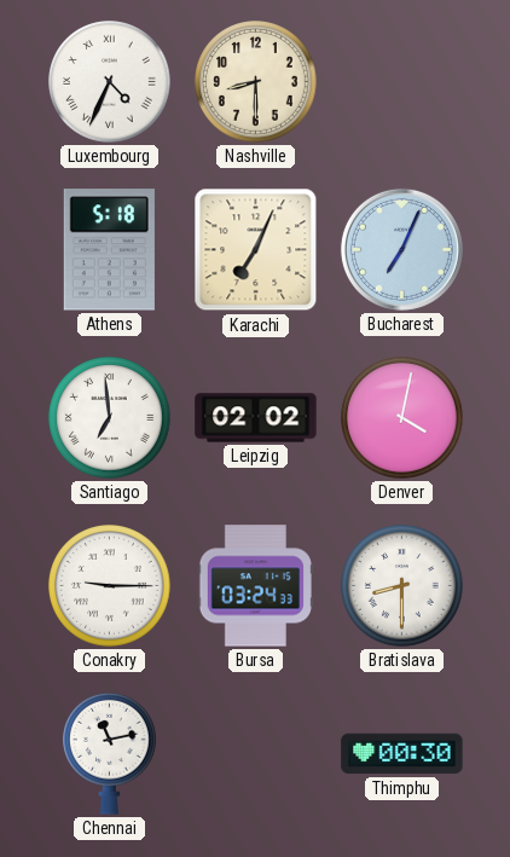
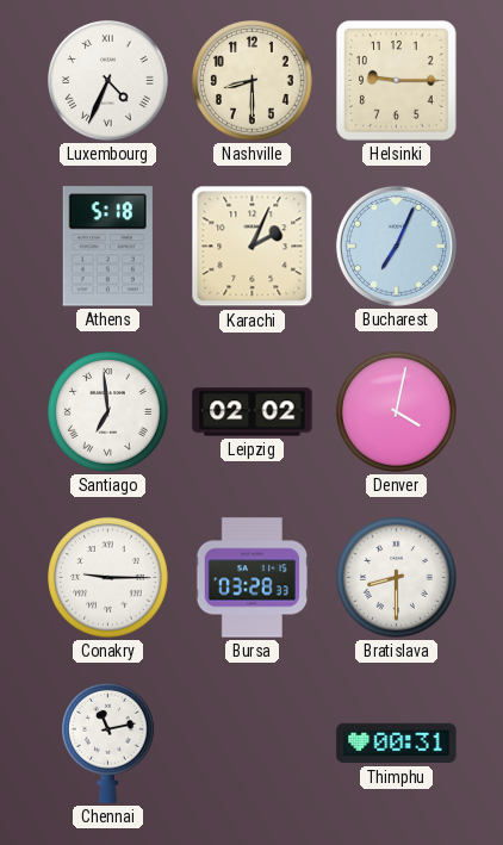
Helsinki: none -> 9:15
Karachi: 7:04 -> 2:04
Bursa: 03:24 -> 03:28
Thimphu: 00:30 -> 00:31
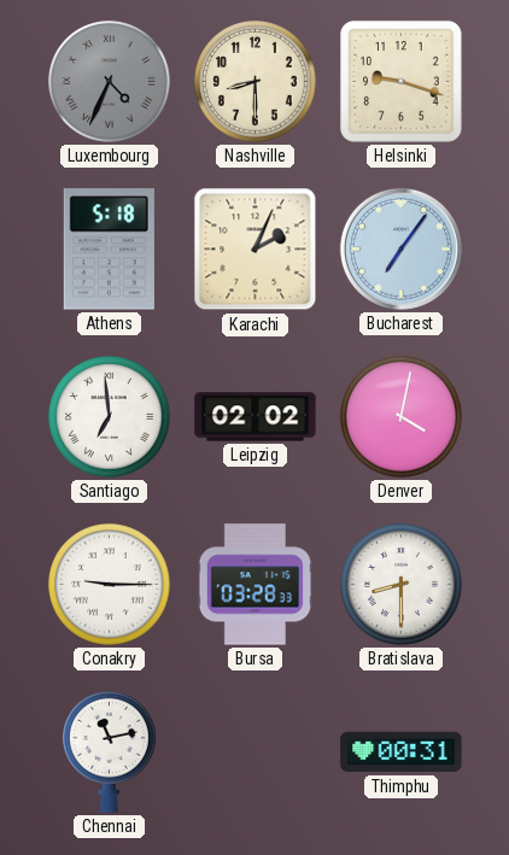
Luxembourg dial: white -> grey
Helsinki: 9:15 -> 9:18
Bucharest: 7:04 -> 7:06
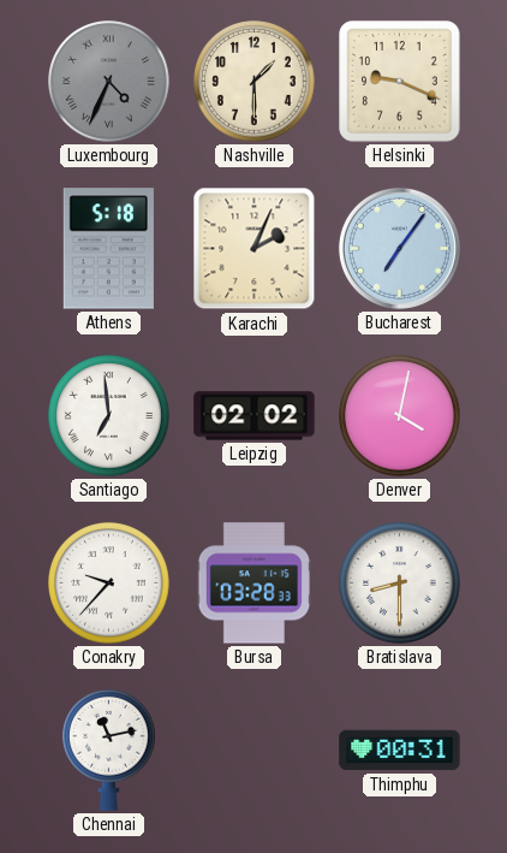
Nashville: 8:30 -> 1:30
Helsinki: 9:18 -> 9:19
Conakry: 9:15 -> 9:37
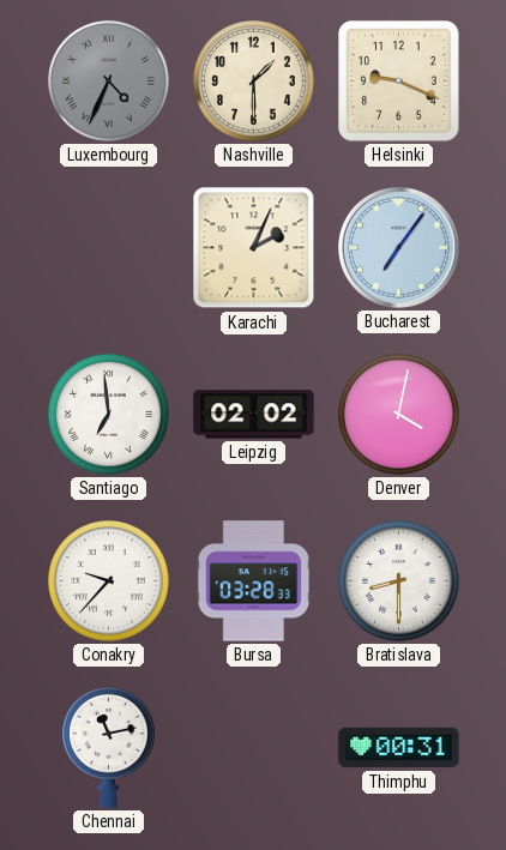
Athens: 5:18 -> none
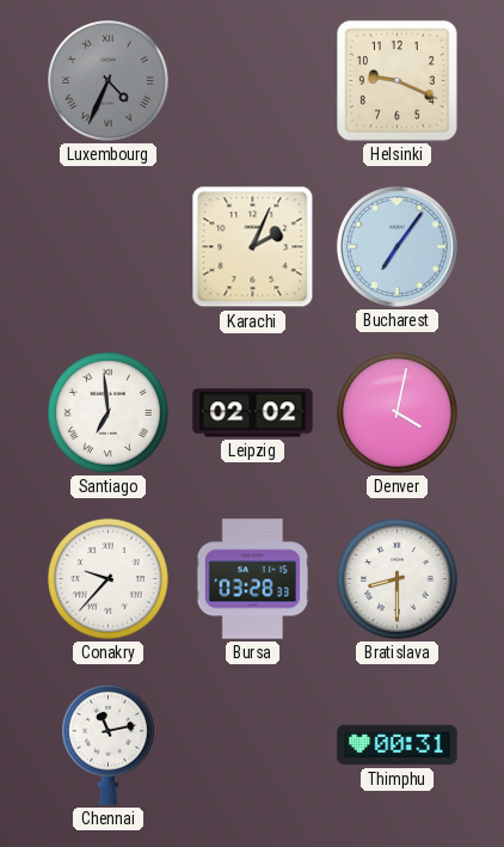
Nashville: 1:30 -> none
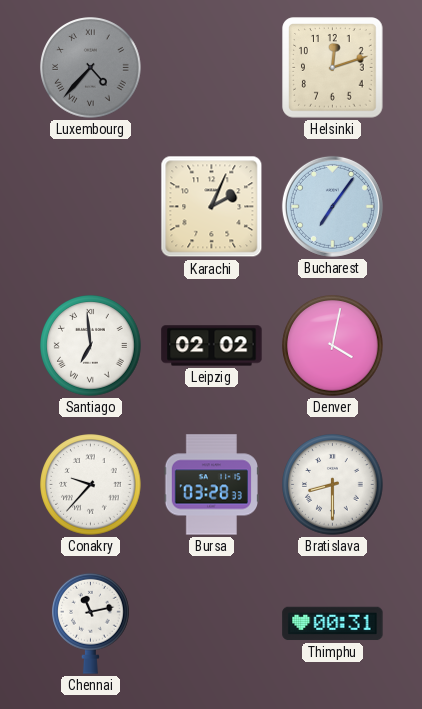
Luxembourg: 4:34 -> 4:37
Helsinki: 9:19 -> 12:12
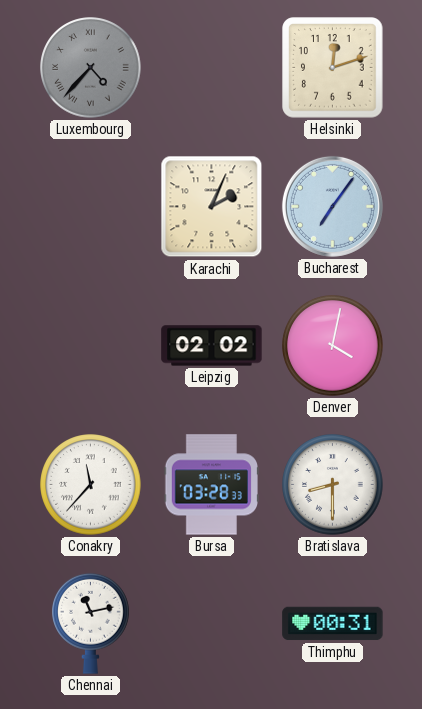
Santiago: 6:59 -> none
Conakry: 9:37 -> 11:37
